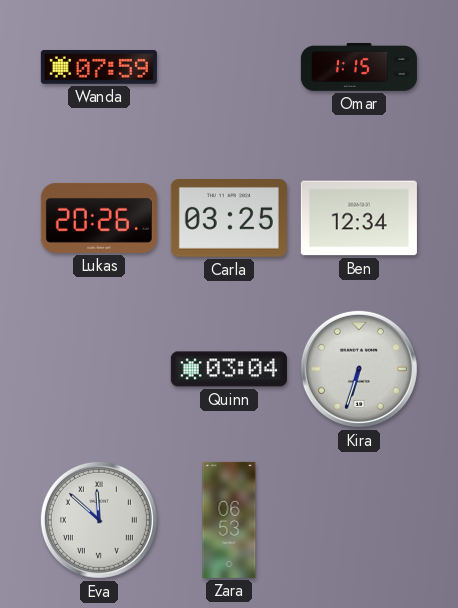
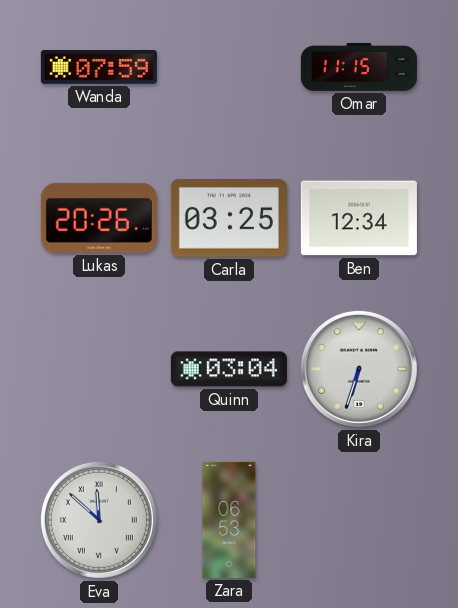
Omar: 1:15 -> 11:15
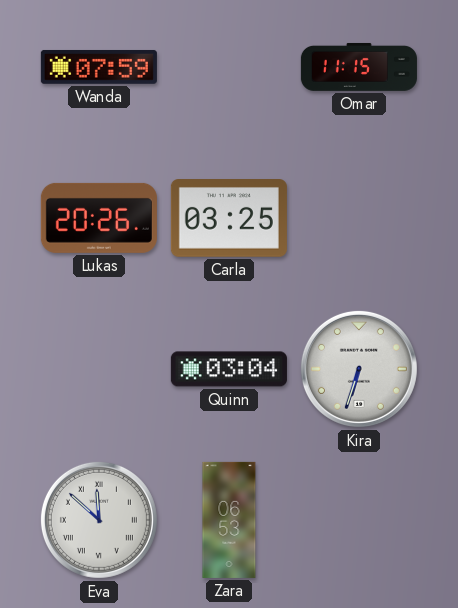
Ben: 12:34 -> none
